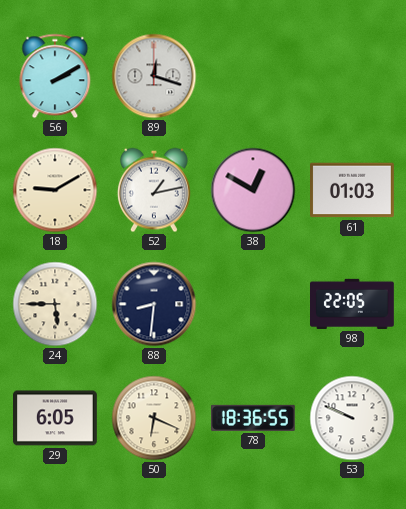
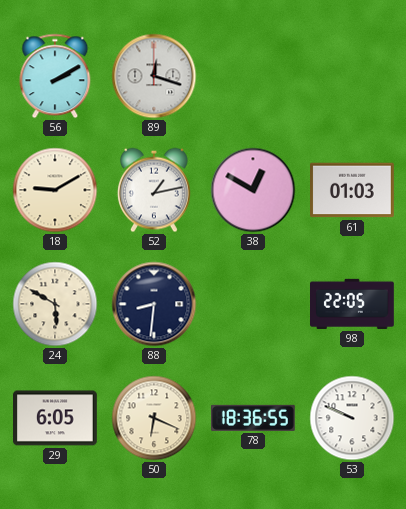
24: 5:45 -> 5:50
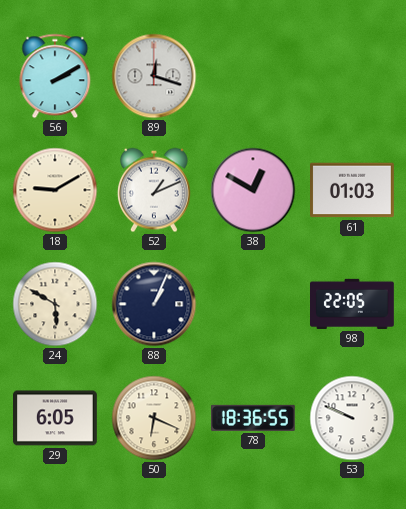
52: 1:13 -> 1:11
88: 8:31 -> 1:04
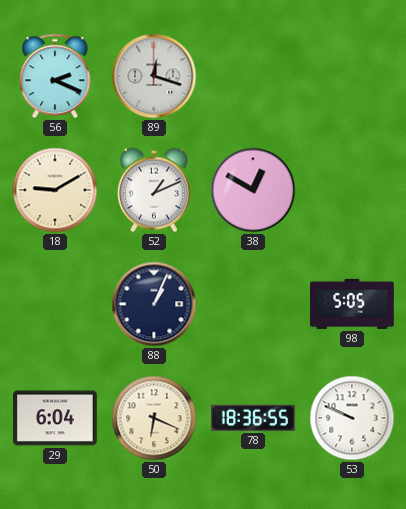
56: 2:10 -> 2:19
61: 01:03 -> none
24: 5:50 -> none
98: 22:05 -> 5:05
29: 6:05 -> 6:04
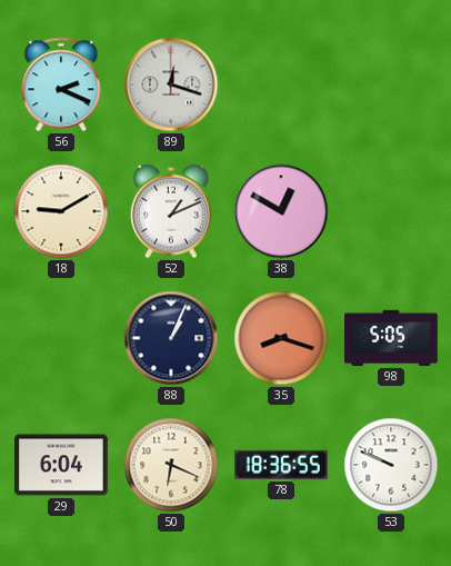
35: none -> 8:18
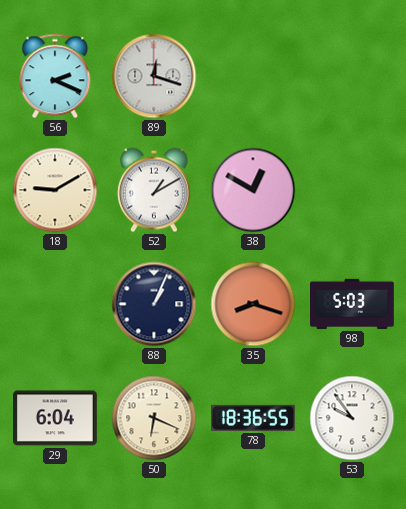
52: 1:11 -> 1:10
98: 5:05 -> 5:03
53: 9:49 -> 9:54
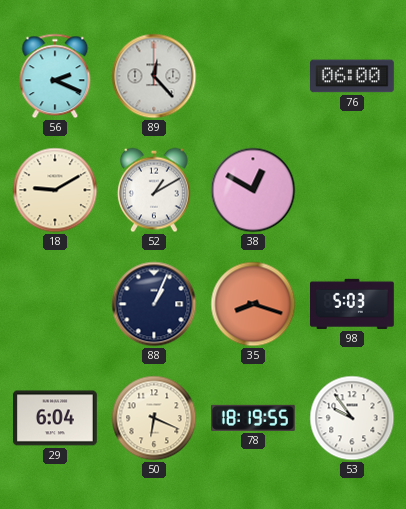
89: 12:18 -> 12:23
76: none -> 06:00
78: 18:36 -> 18:19
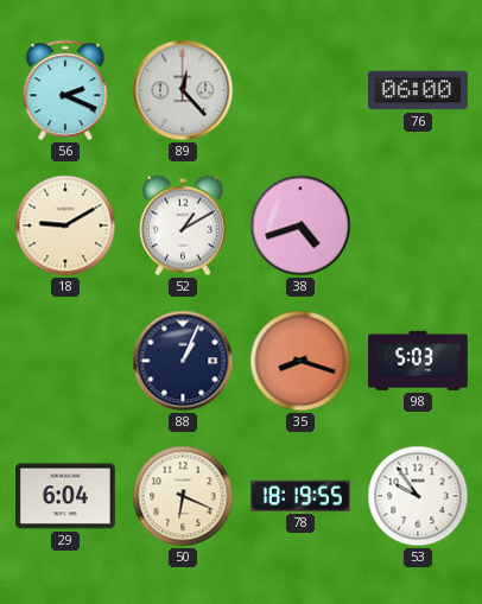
38: 12:50 -> 4:42
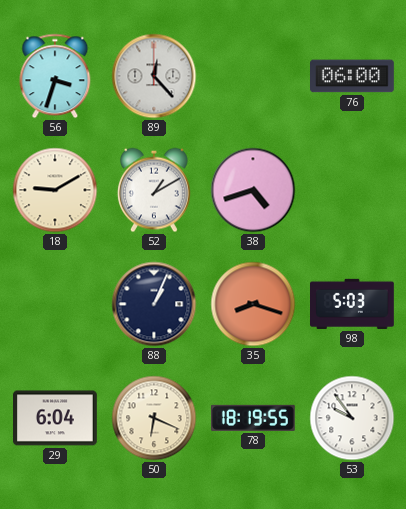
56: 2:19 -> 3:33
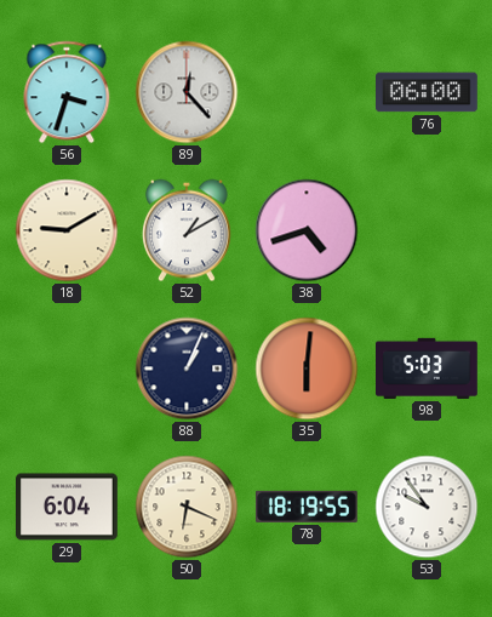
35: 8:18 -> 6:01
